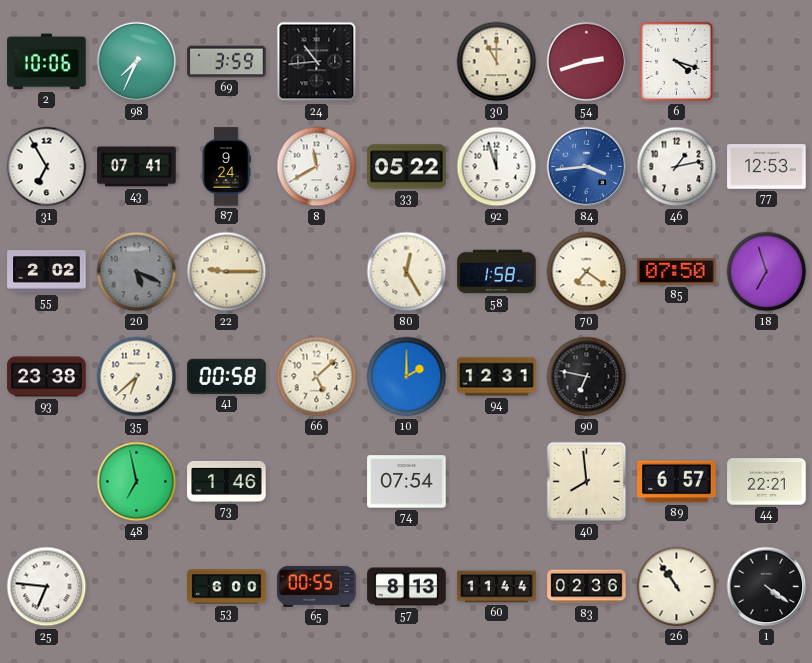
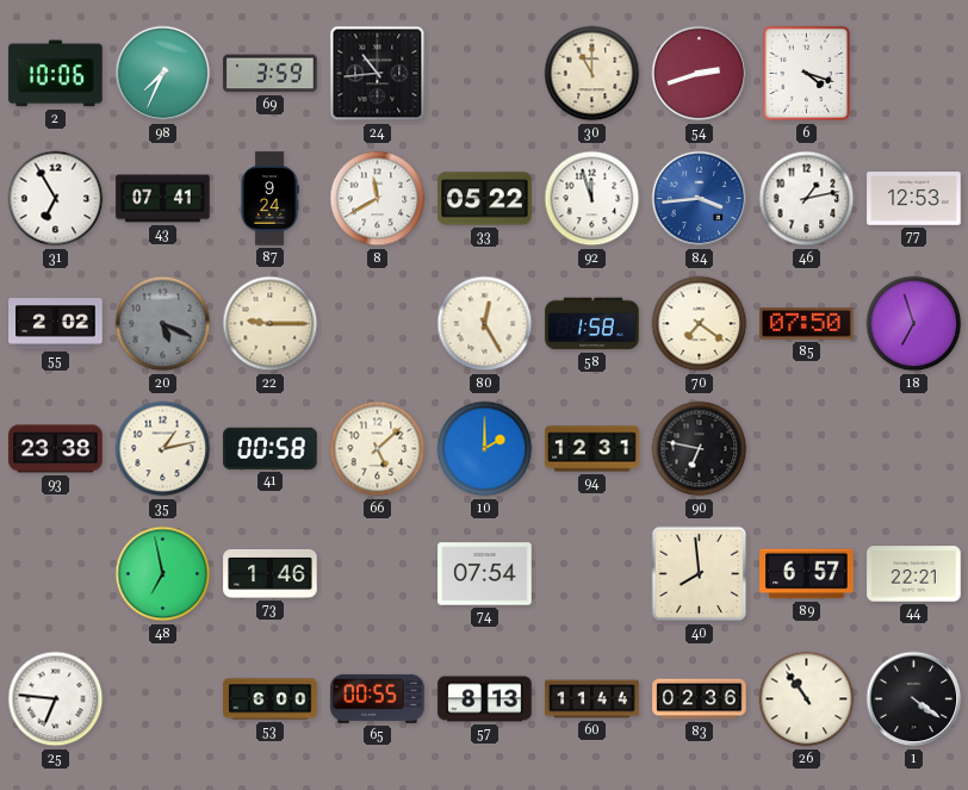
35: 6:38 -> 1:13
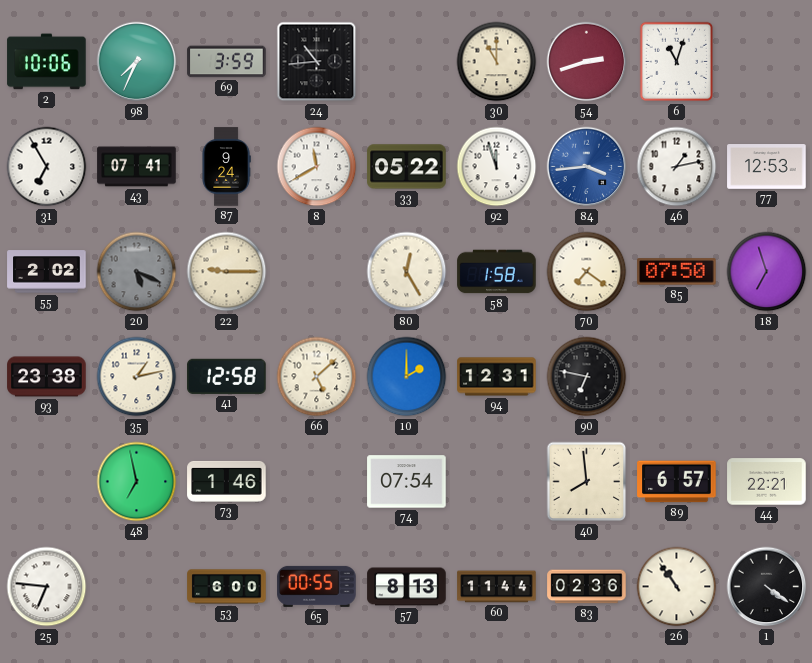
6: 4:18 -> 11:03
41: 00:58 -> 12:58
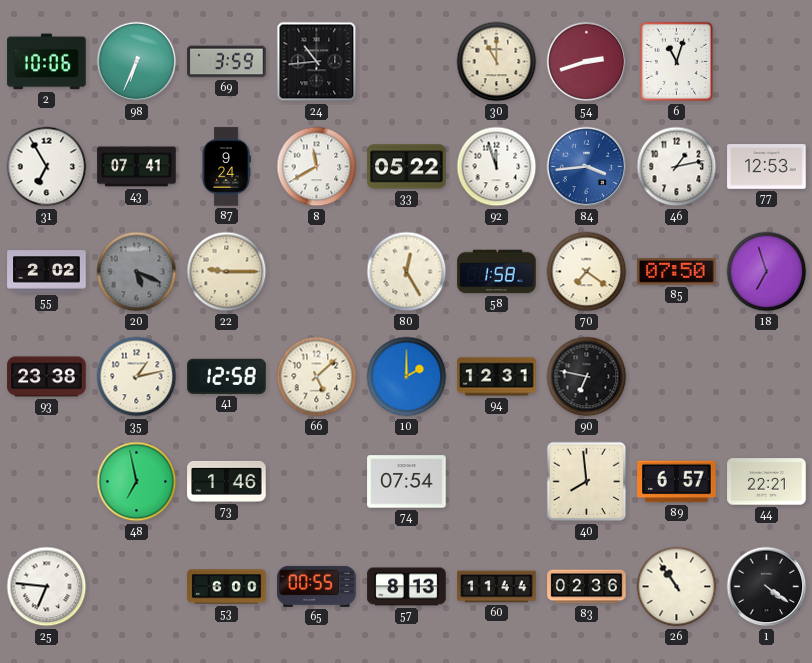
98: 7:34 -> 6:34
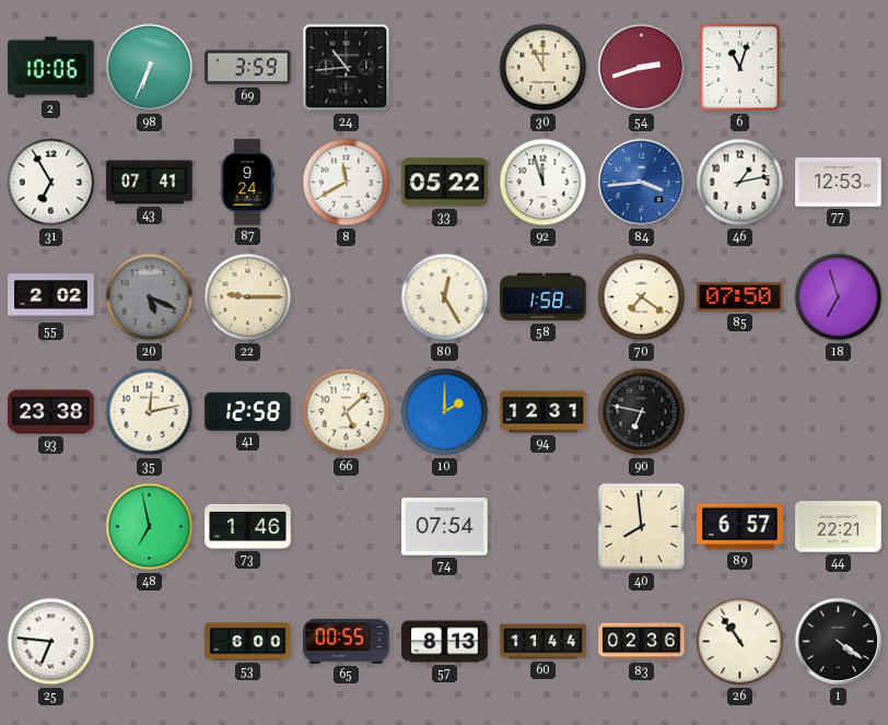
35: 1:13 -> 12:13
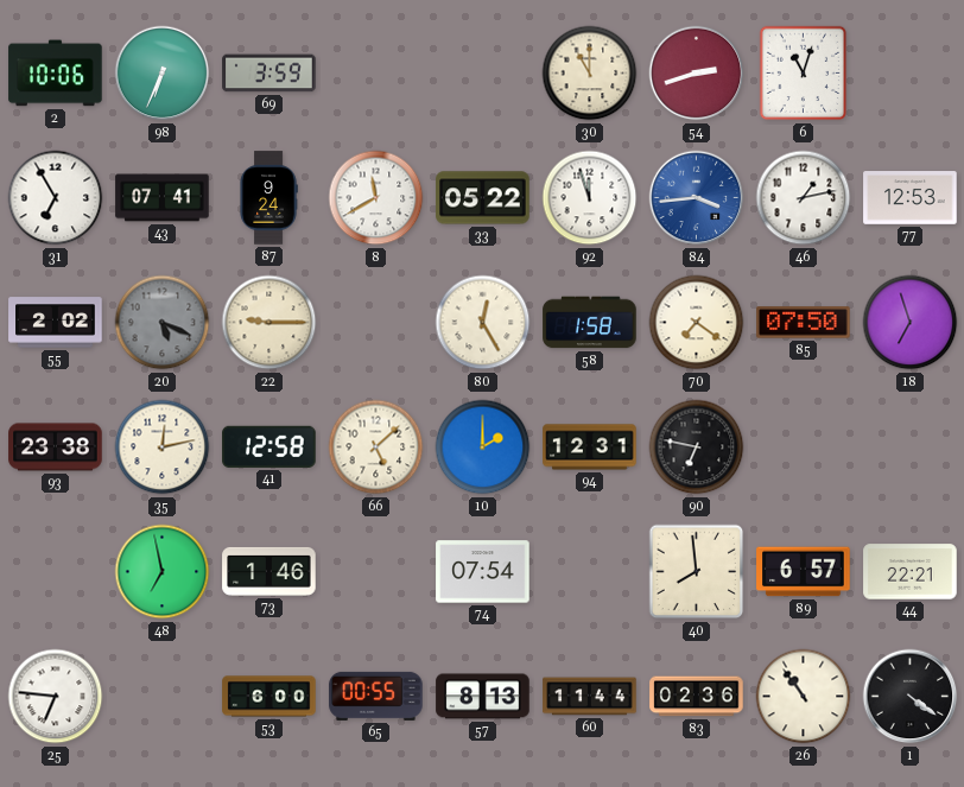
24: 10:44 -> none
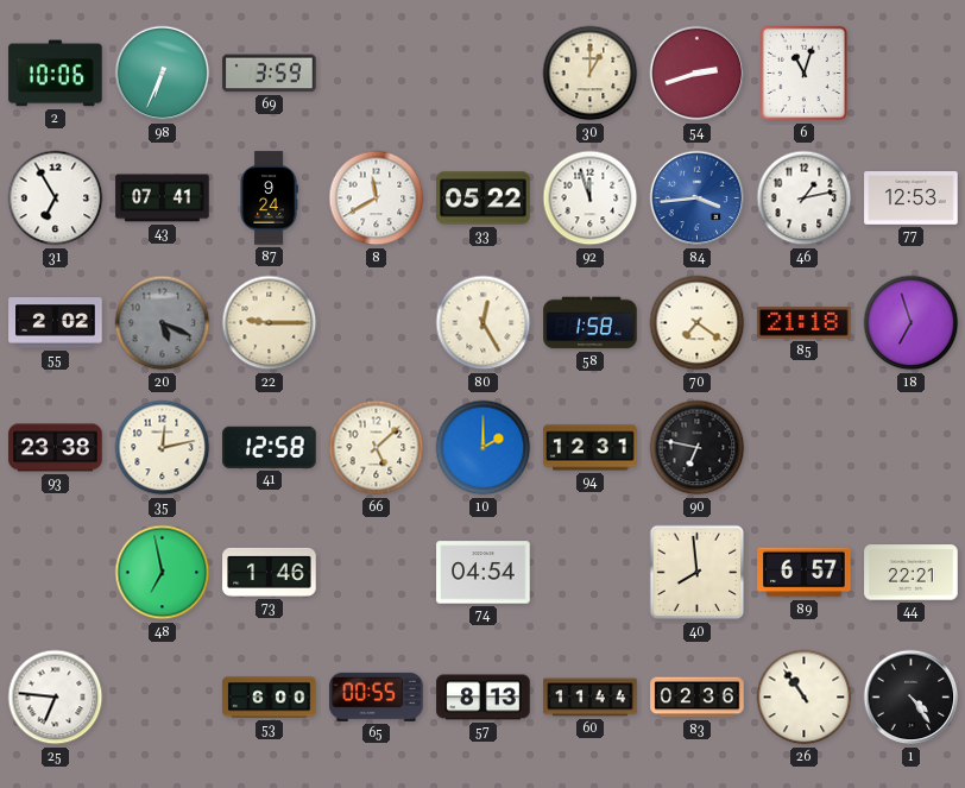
30: 11:00 -> 1:00
85: 07:50 -> 21:18
74: 07:54 -> 04:54
1: 4:21 -> 4:24
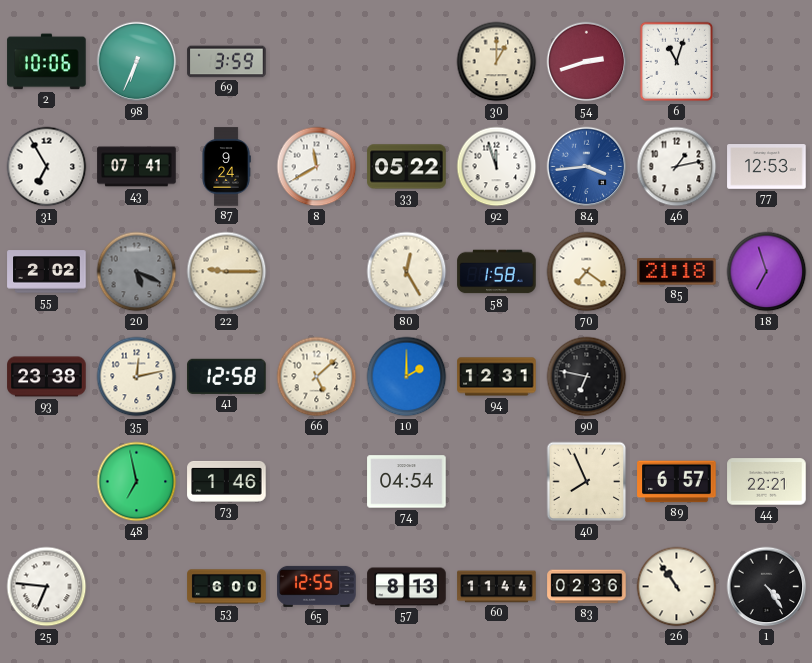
40: 7:59 -> 7:56
65: 00:55 -> 12:55
